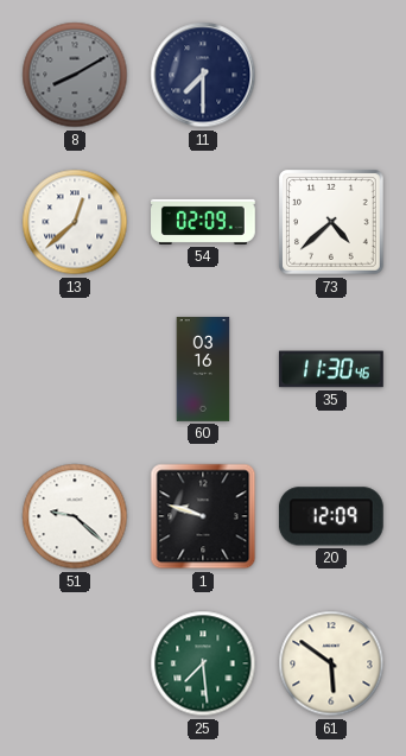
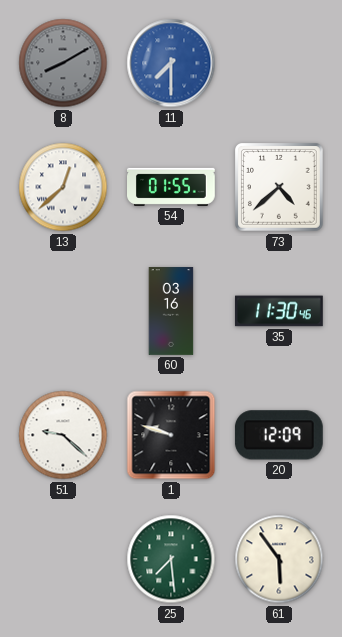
11 dial: navy -> blue
54: 02:09 -> 01:55
61: 5:51 -> 5:54
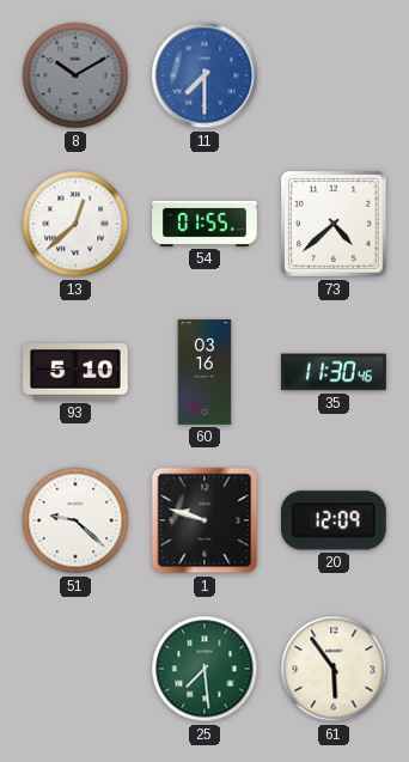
8: 8:10 -> 10:10
93: none -> 5:10
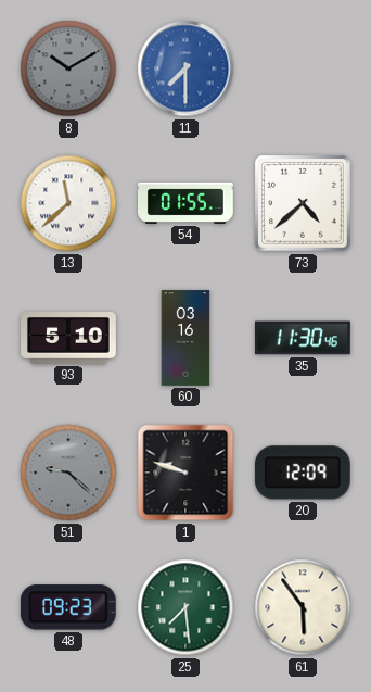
13: 12:38 -> 11:38
51 dial: white -> grey
48: none -> 09:23
